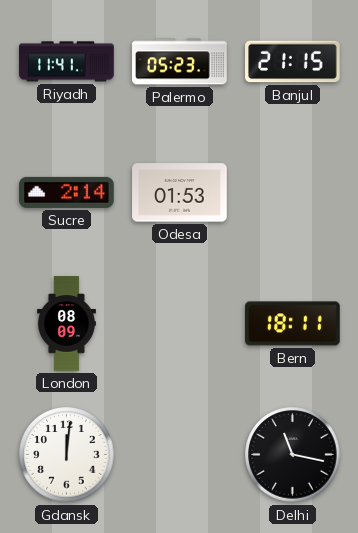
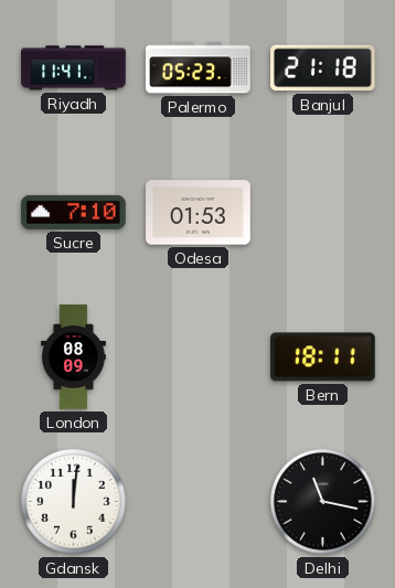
Banjul: 21:15 -> 21:18
Sucre: 2:14 -> 7:10
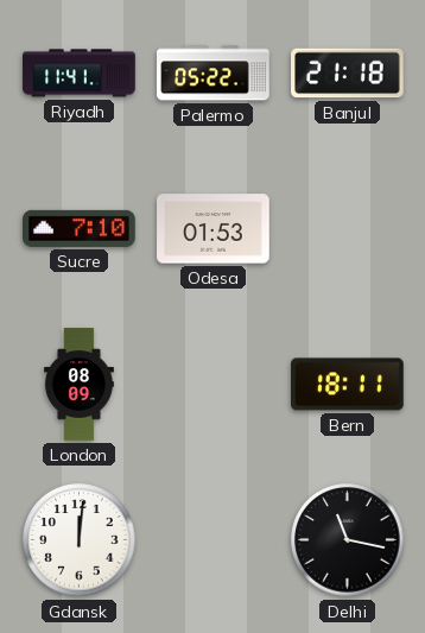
Palermo: 05:23 -> 05:22
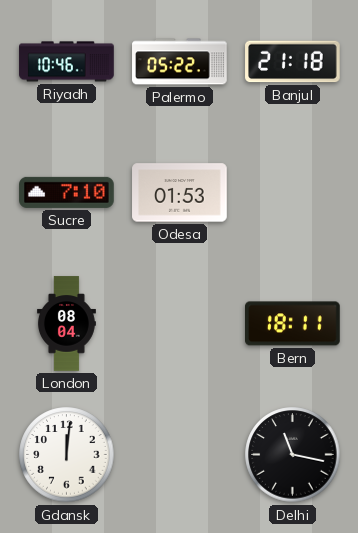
Riyadh: 11:41 -> 10:46
London: 08:09 -> 08:04
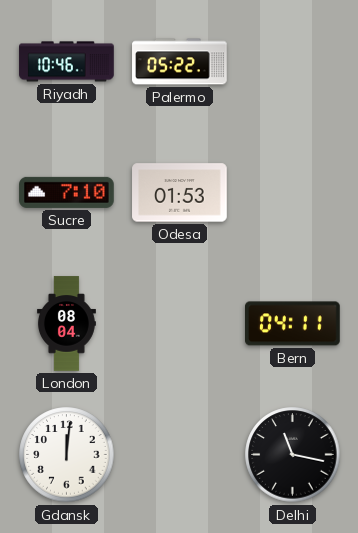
Banjul: 21:18 -> none
Bern: 18:11 -> 04:11
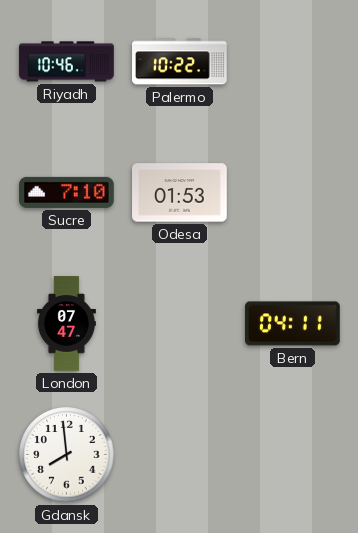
Palermo: 05:22 -> 10:22
London: 08:04 -> 07:47
Gdansk: 12:01 -> 7:59
Delhi: 11:17 -> none
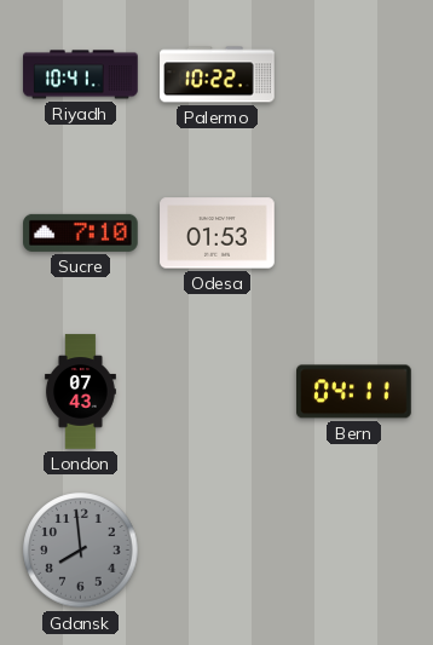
Riyadh: 10:46 -> 10:41
London: 07:47 -> 07:43
Gdansk dial: white -> grey
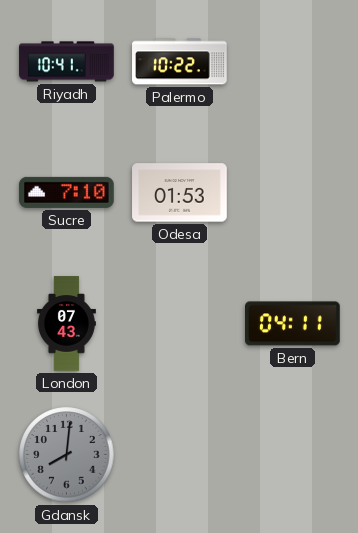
Gdansk: 7:59 -> 8:01
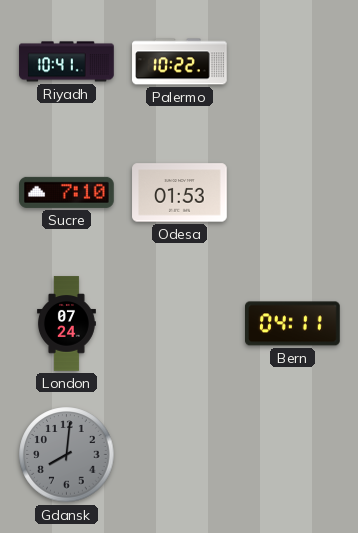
London: 07:43 -> 07:24
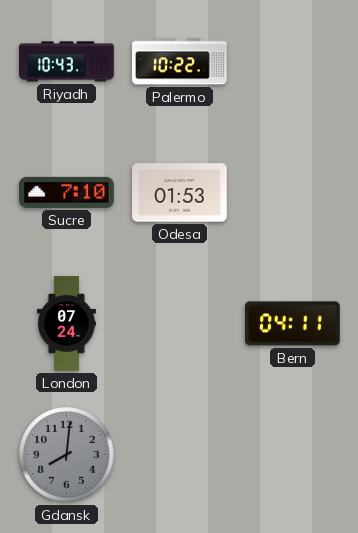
Riyadh: 10:41 -> 10:43
